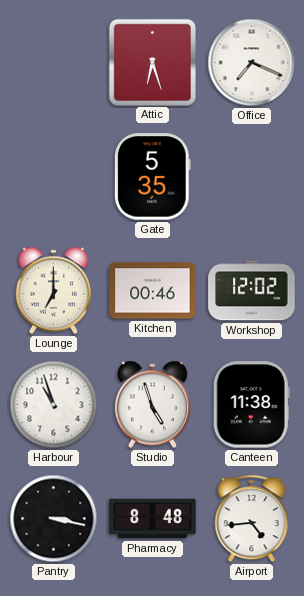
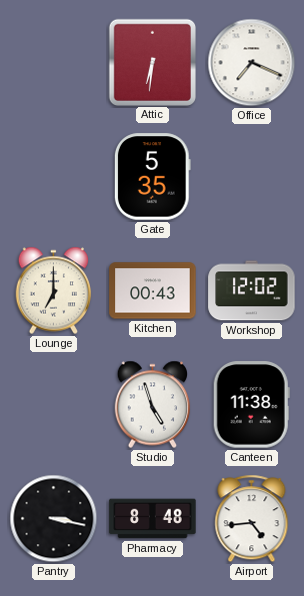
Attic: 6:27 -> 6:31
Kitchen: 00:46 -> 00:43
Harbour: 10:57 -> none
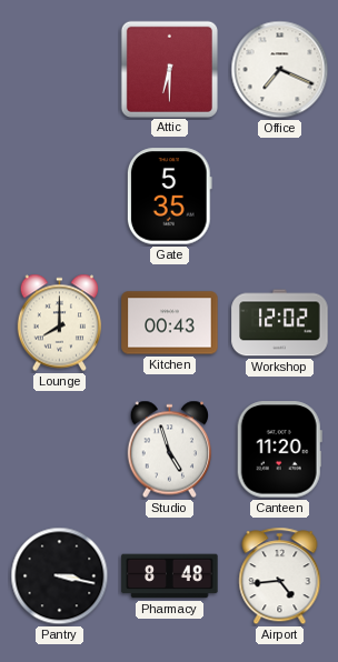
Attic: 6:31 -> 6:30
Lounge: 7:00 -> 8:00
Canteen: 11:38 -> 11:20
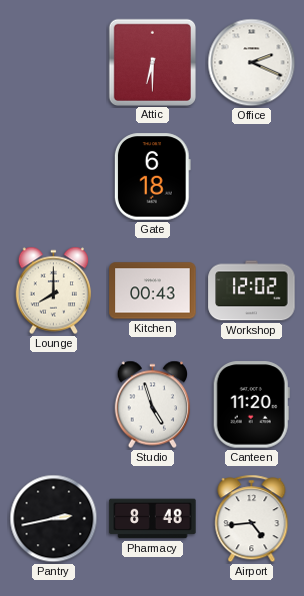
Office: 7:19 -> 2:19
Gate: 5:35 -> 6:18
Pantry: 3:17 -> 2:43
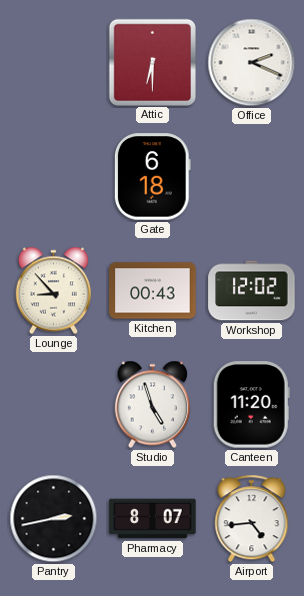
Lounge: 8:00 -> 8:53
Pharmacy: 8:48 -> 8:07
